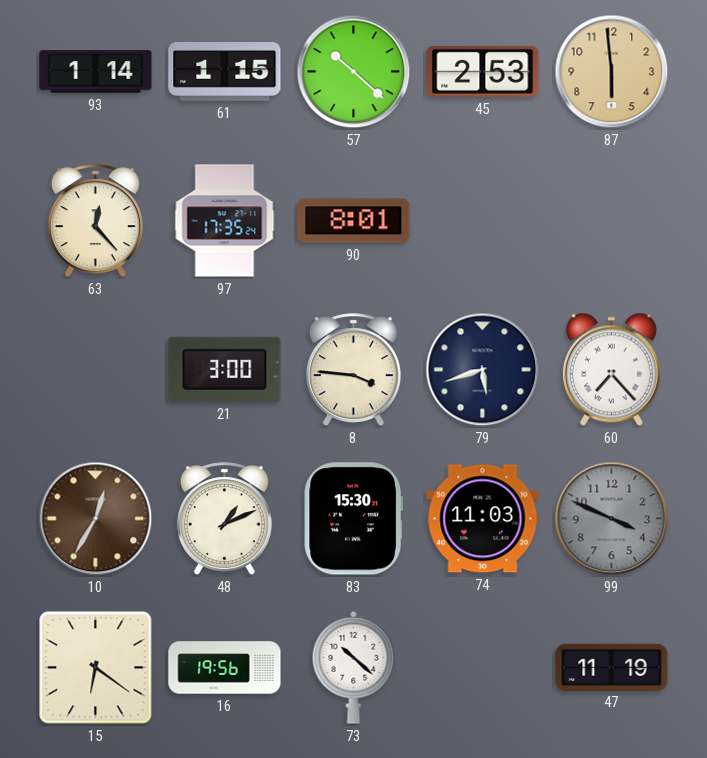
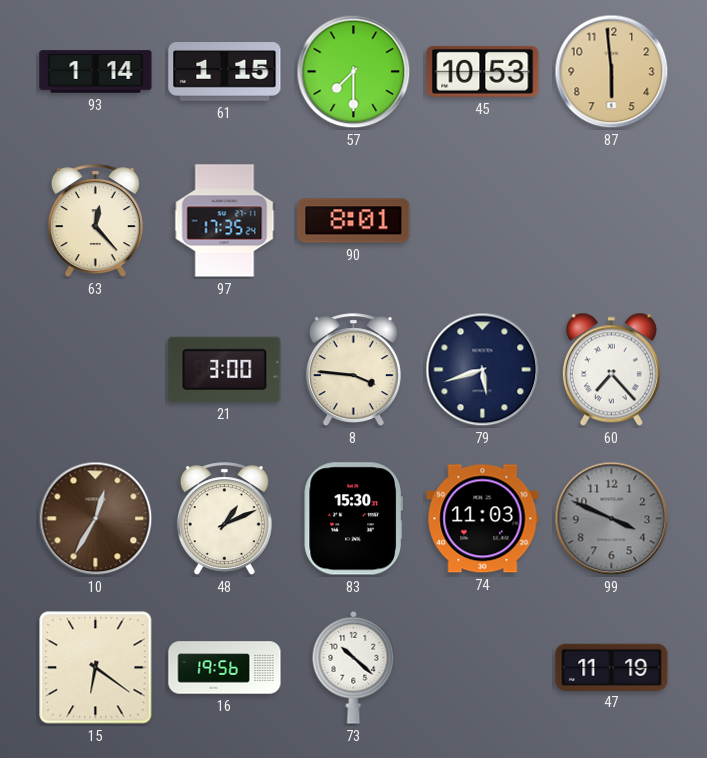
57: 10:22 -> 7:30
45: 2:53 -> 10:53
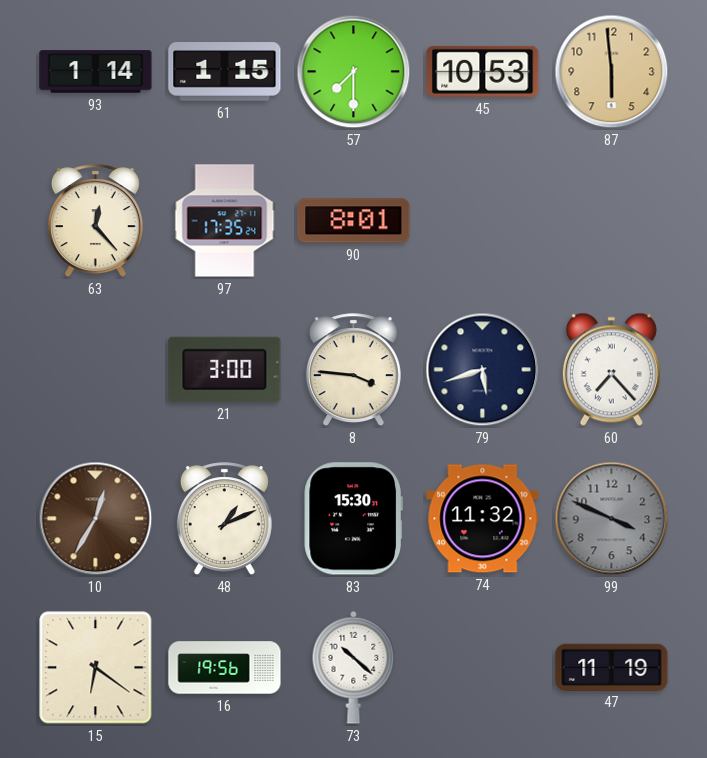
74: 11:03 -> 11:32
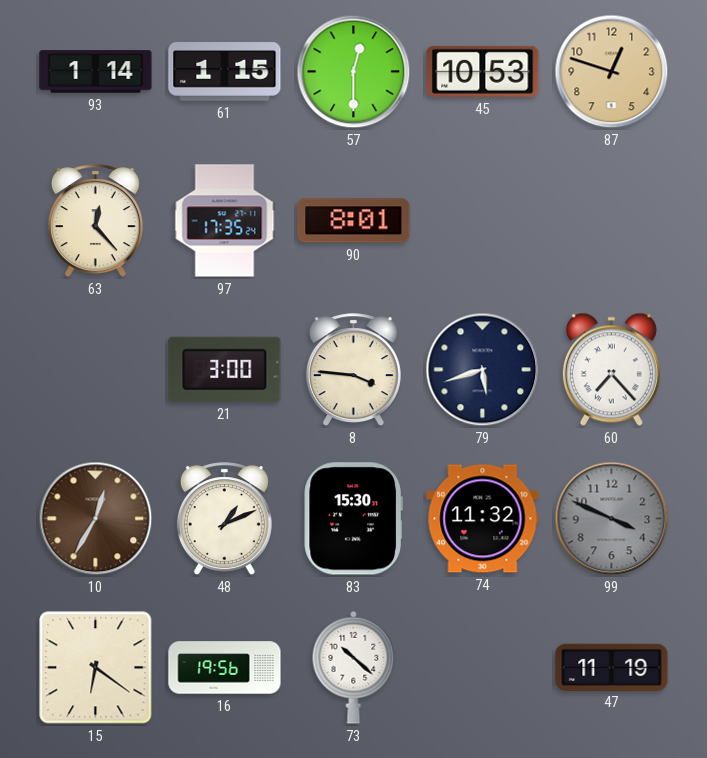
57: 7:30 -> 12:30
87: 5:59 -> 12:48
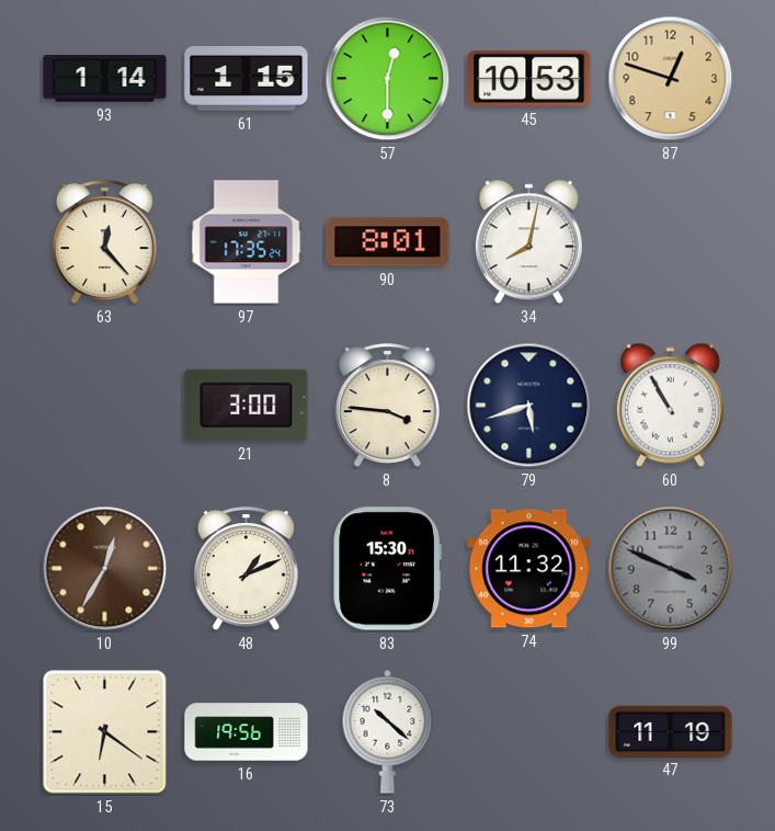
34: none -> 8:02
60: 7:23 -> 10:55
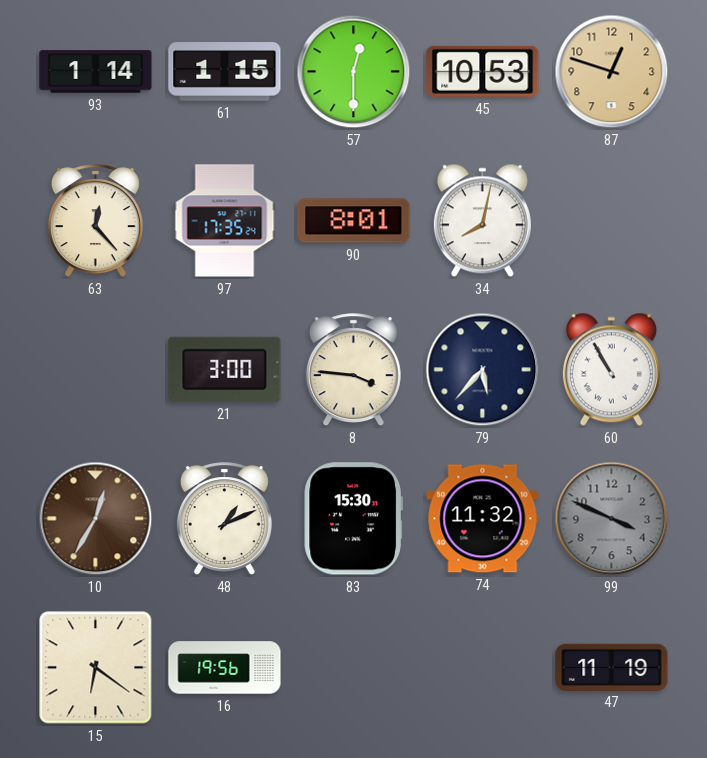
79: 5:42 -> 5:37
73: 10:22 -> none
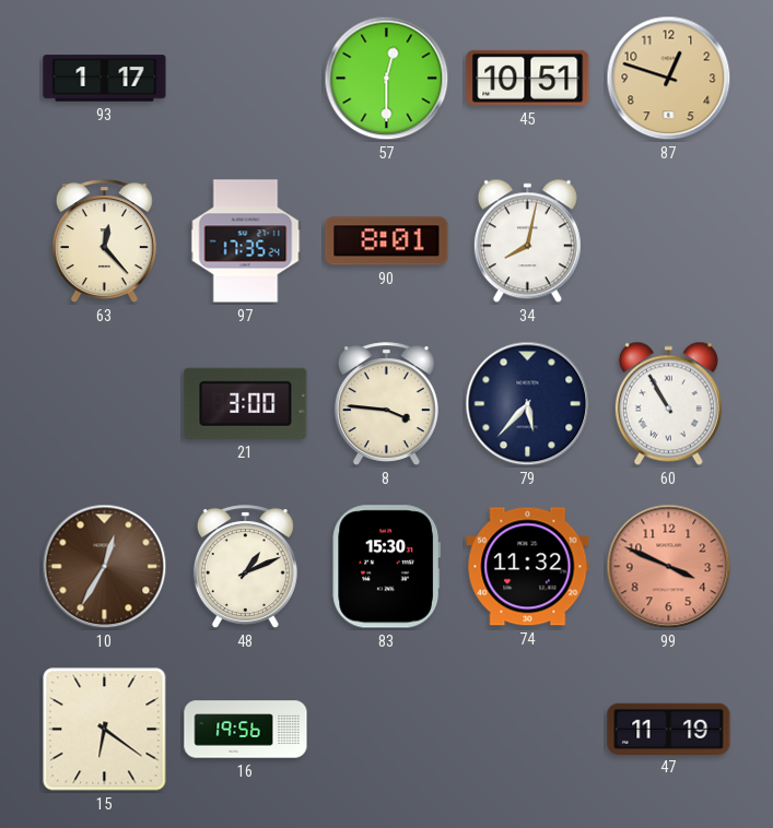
93: 1:14 -> 1:17
61: 1:15 -> none
45: 10:53 -> 10:51
99 dial: grey -> salmon
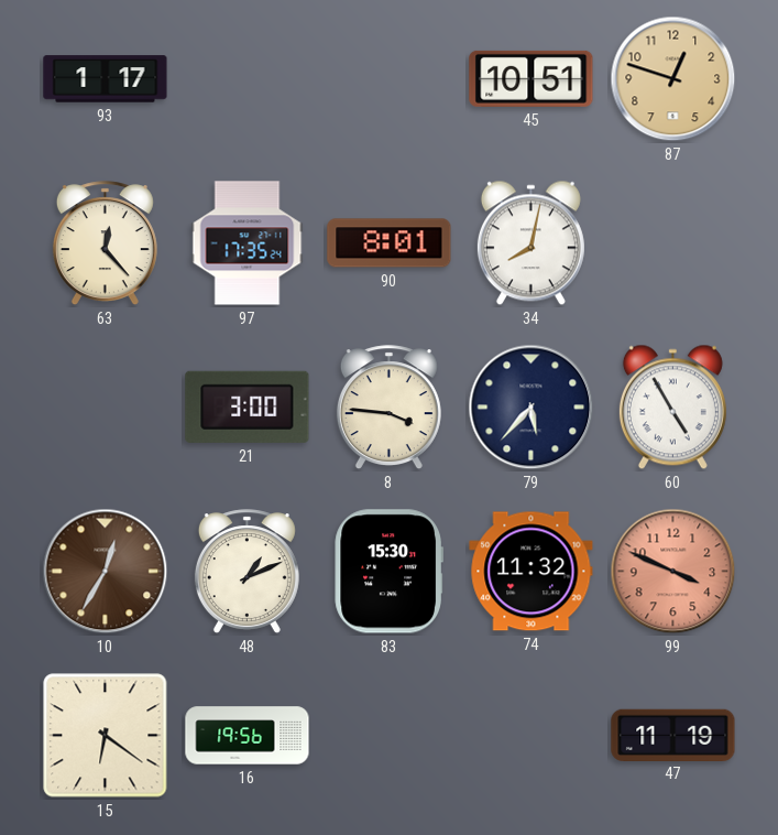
57: 12:30 -> none
60: 10:55 -> 4:55
